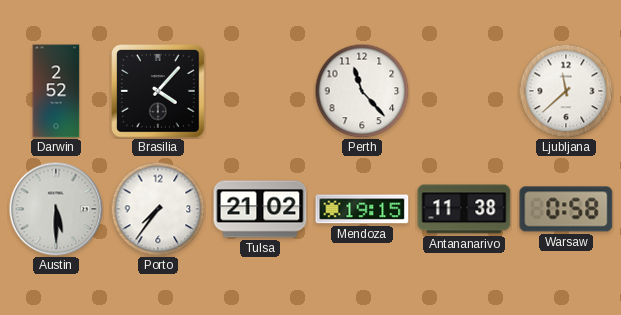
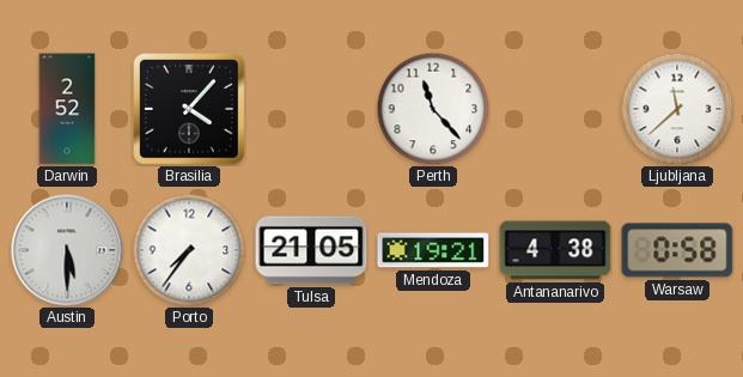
Tulsa: 21:02 -> 21:05
Mendoza: 19:15 -> 19:21
Antananarivo: 11:38 -> 4:38
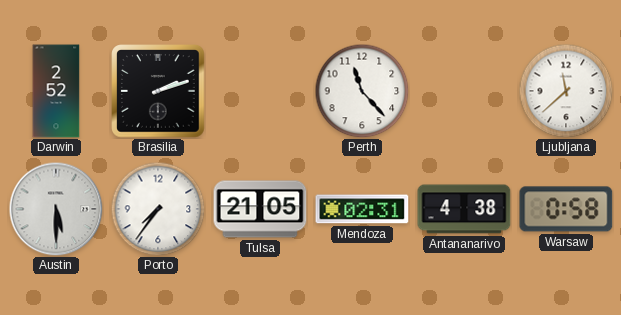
Brasilia: 4:07 -> 2:12
Mendoza: 19:21 -> 02:31
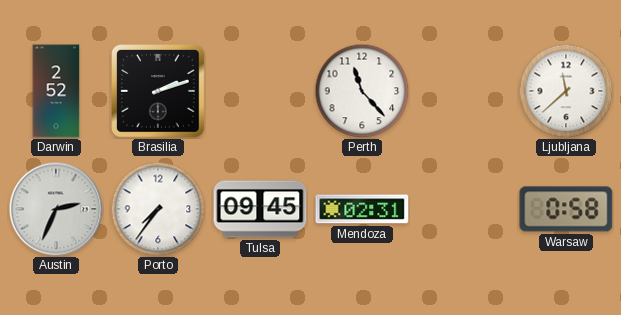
Austin: 5:30 -> 2:34
Tulsa: 21:05 -> 09:45
Antananarivo: 4:38 -> none
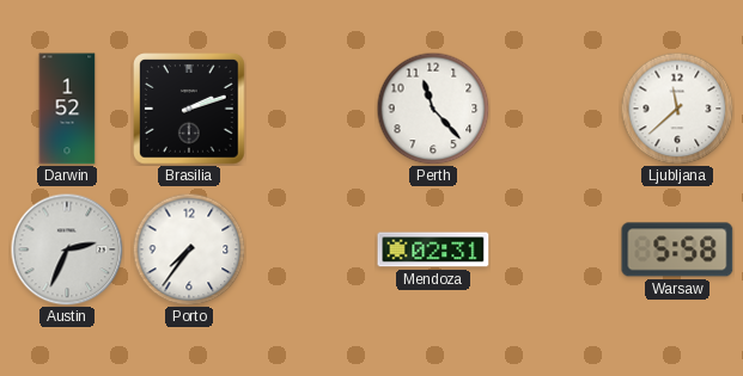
Darwin: 2:52 -> 1:52
Tulsa: 09:45 -> none
Warsaw: 0:58 -> 5:58
